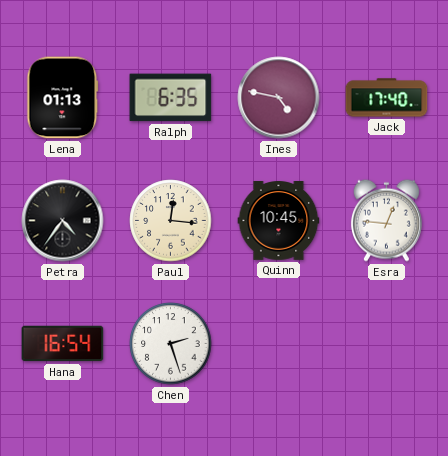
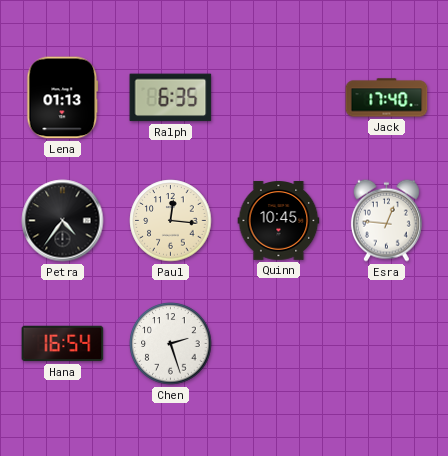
Ines: 4:47 -> none
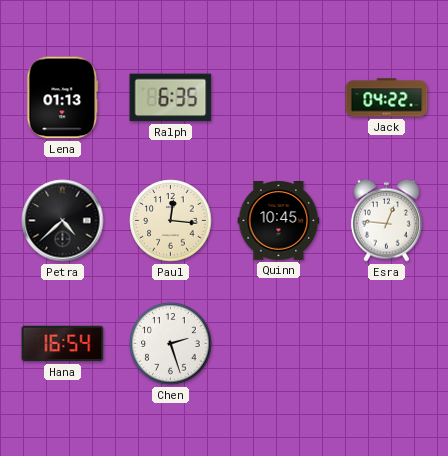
Jack: 17:40 -> 04:22
Petra: 4:36 -> 4:38
